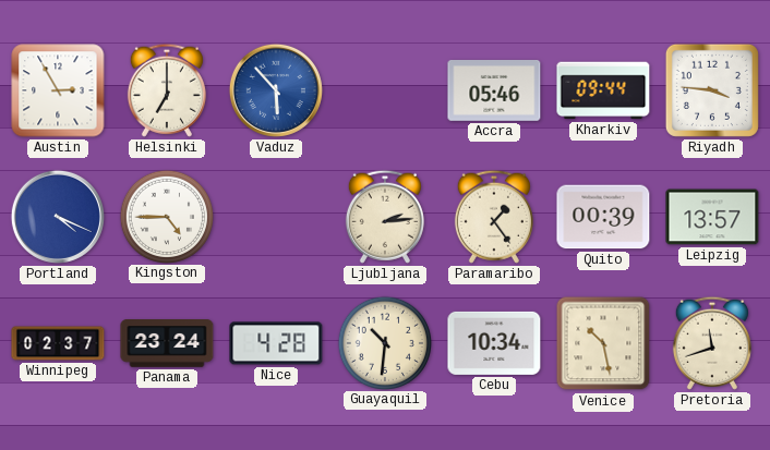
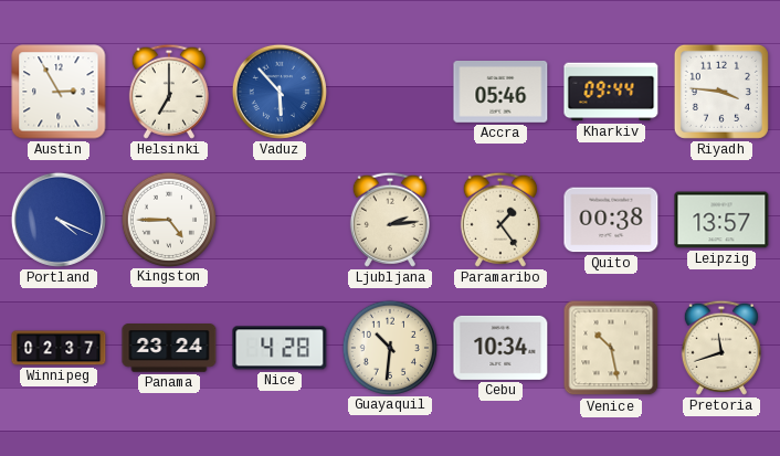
Quito: 00:39 -> 00:38
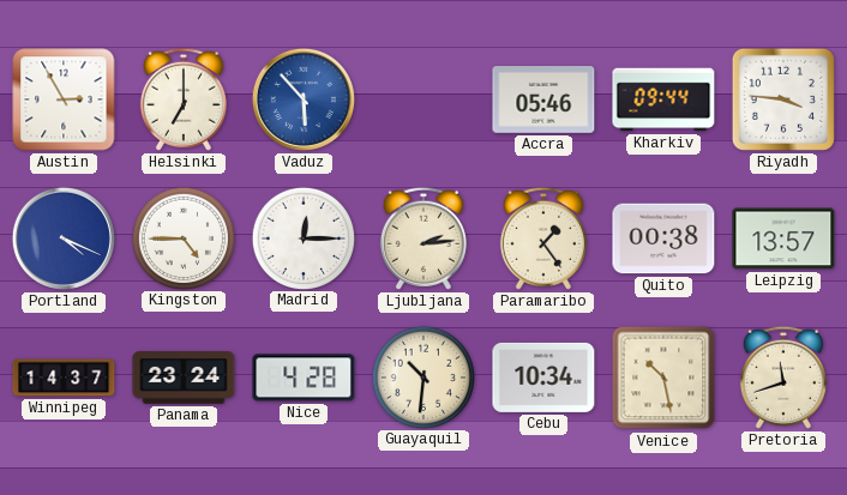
Madrid: none -> 12:15
Winnipeg: 02:37 -> 14:37
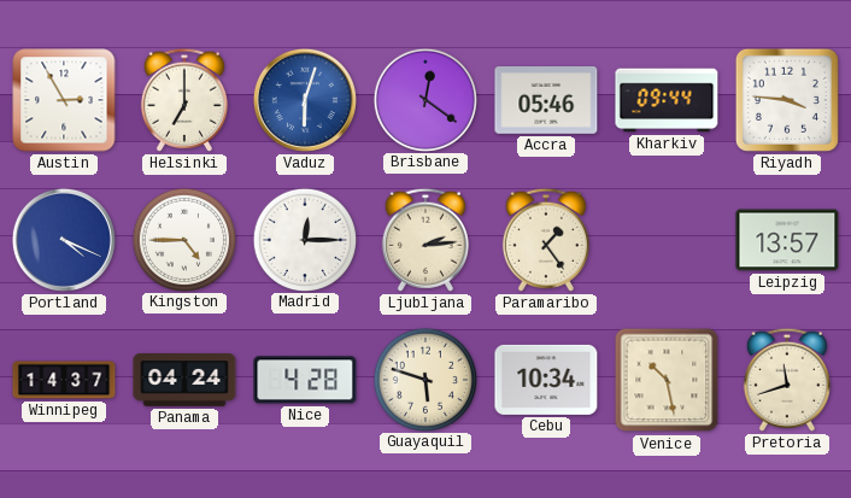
Vaduz: 5:53 -> 6:03
Brisbane: none -> 12:21
Quito: 00:38 -> none
Panama: 23:24 -> 04:24
Guayaquil: 10:31 -> 5:48
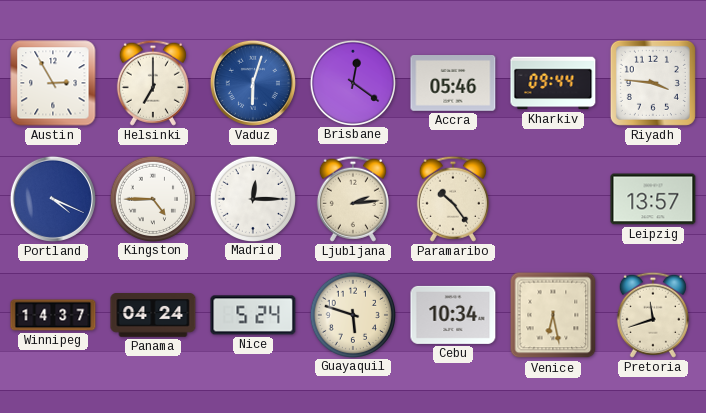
Paramaribo: 1:24 -> 10:24
Nice: 4:28 -> 5:24
Venice: 10:28 -> 6:28
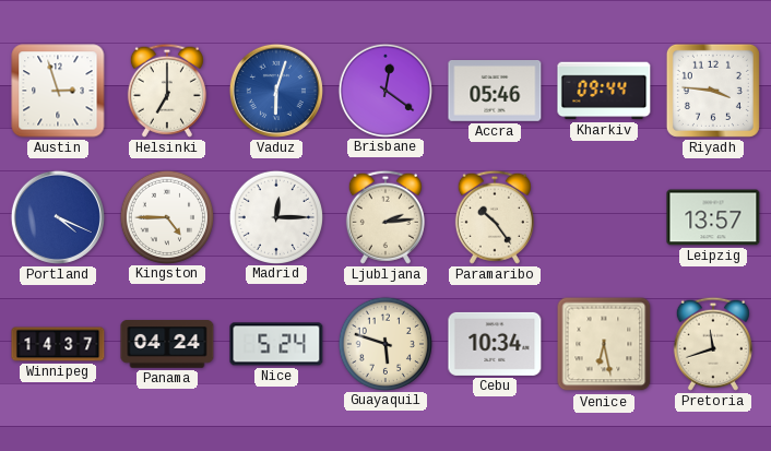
Austin: 2:55 -> 2:57
